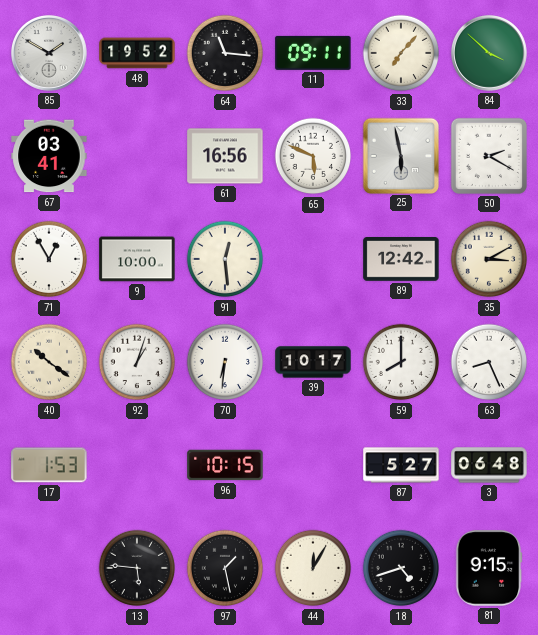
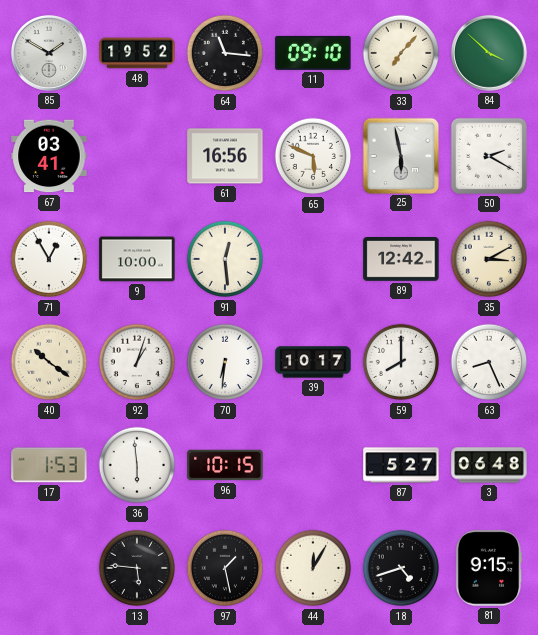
11: 09:11 -> 09:10
36: none -> 5:59
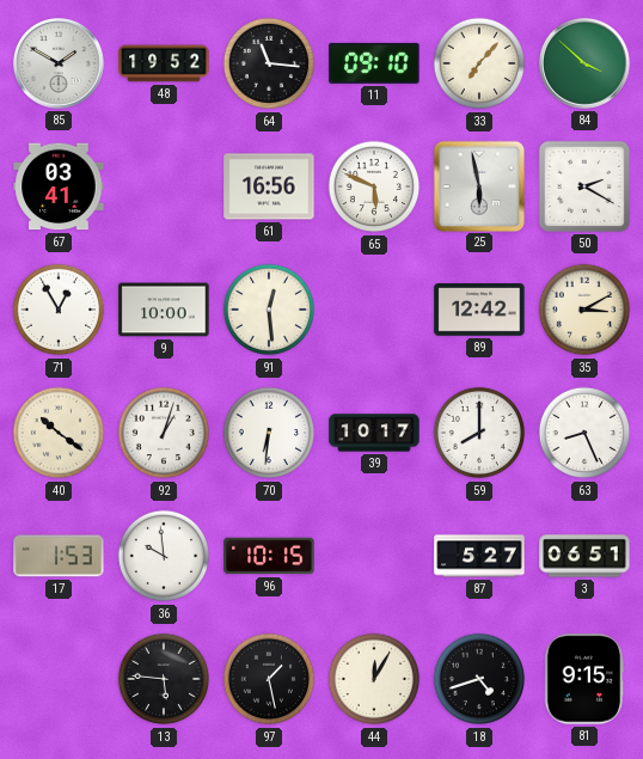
36: 5:59 -> 9:59
3: 06:48 -> 06:51
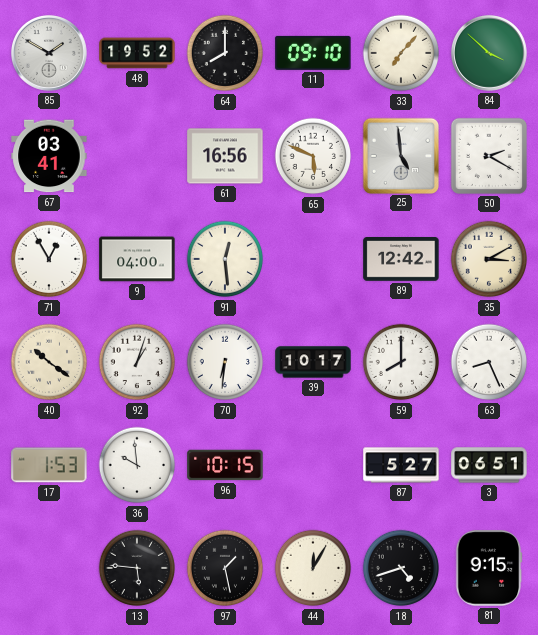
64: 11:16 -> 8:00
25: 5:58 -> 4:59
9: 10:00 -> 04:00
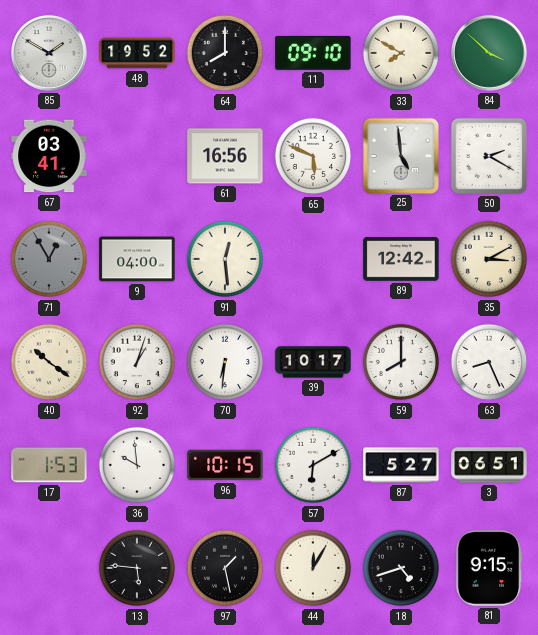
33: 7:07 -> 7:50
71 dial: white -> grey
57: none -> 6:10
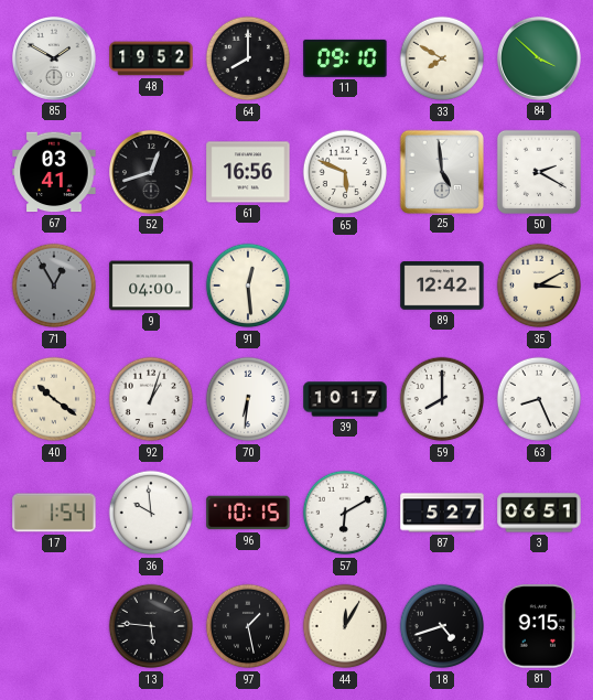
52: none -> 12:42
17: 1:53 -> 1:54
